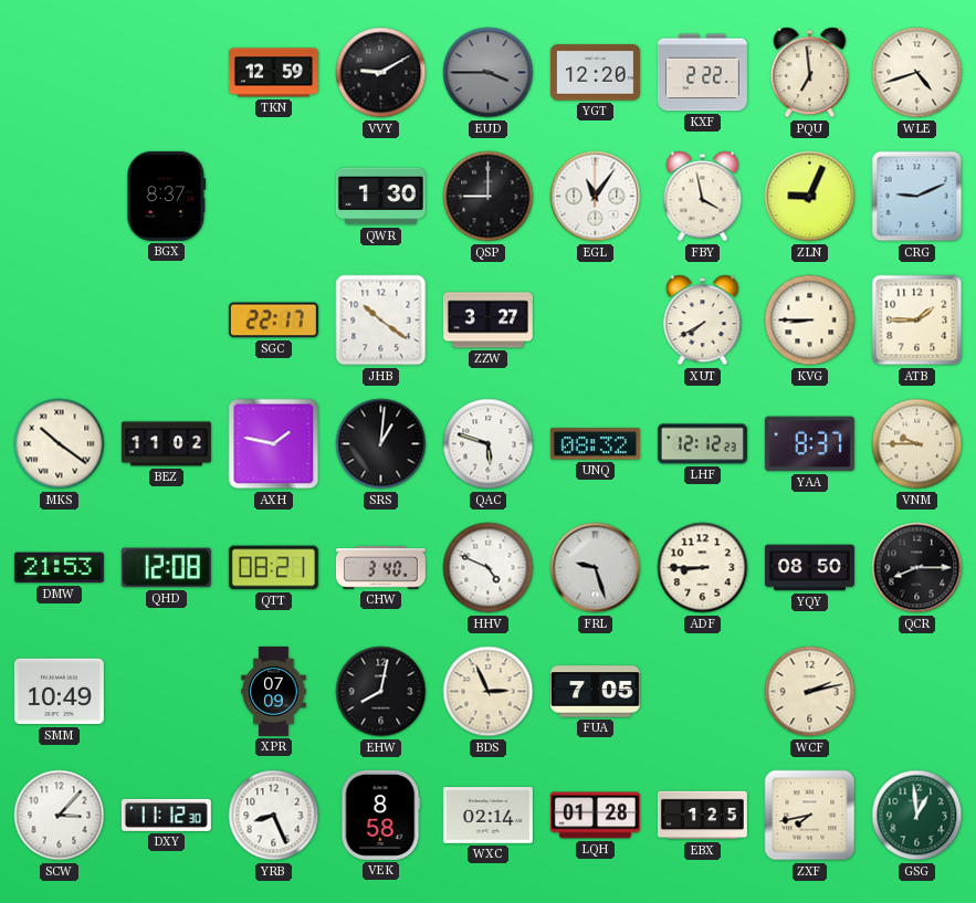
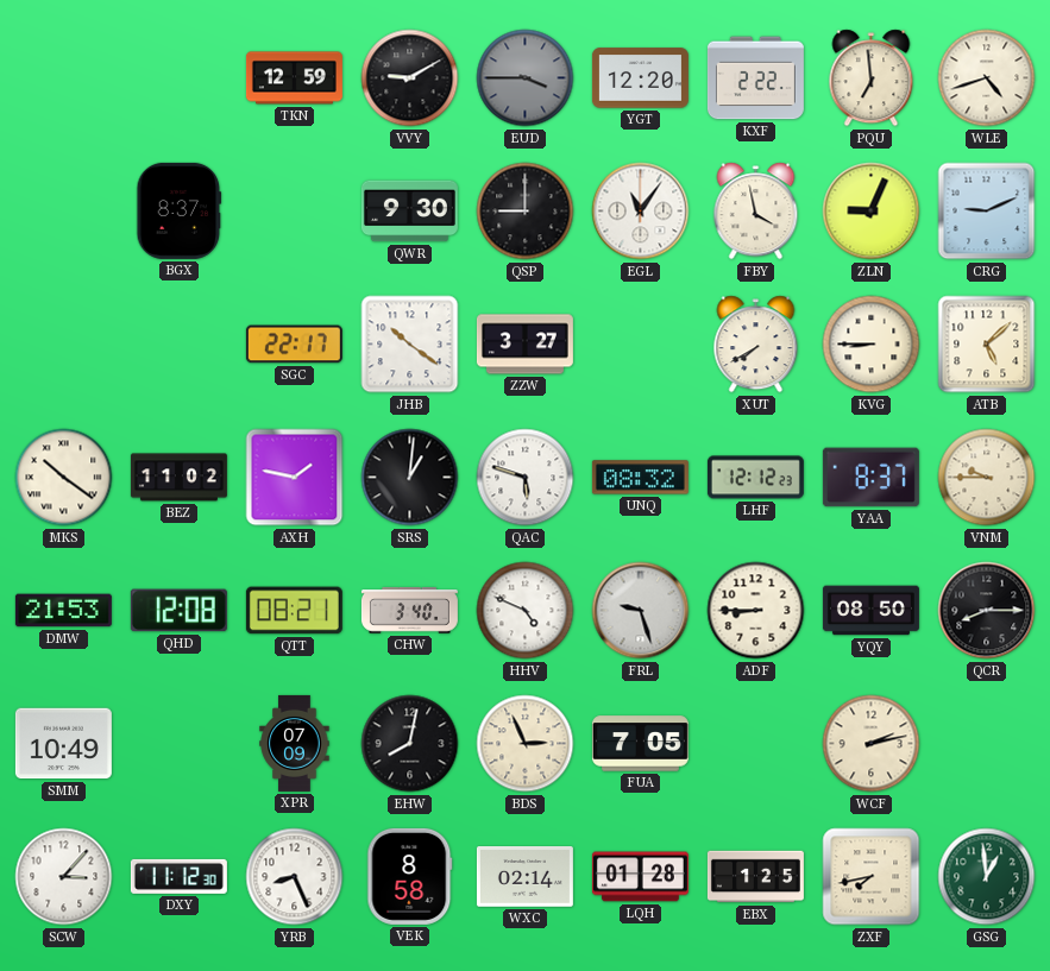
QWR: 1:30 -> 9:30
ATB: 1:45 -> 5:08
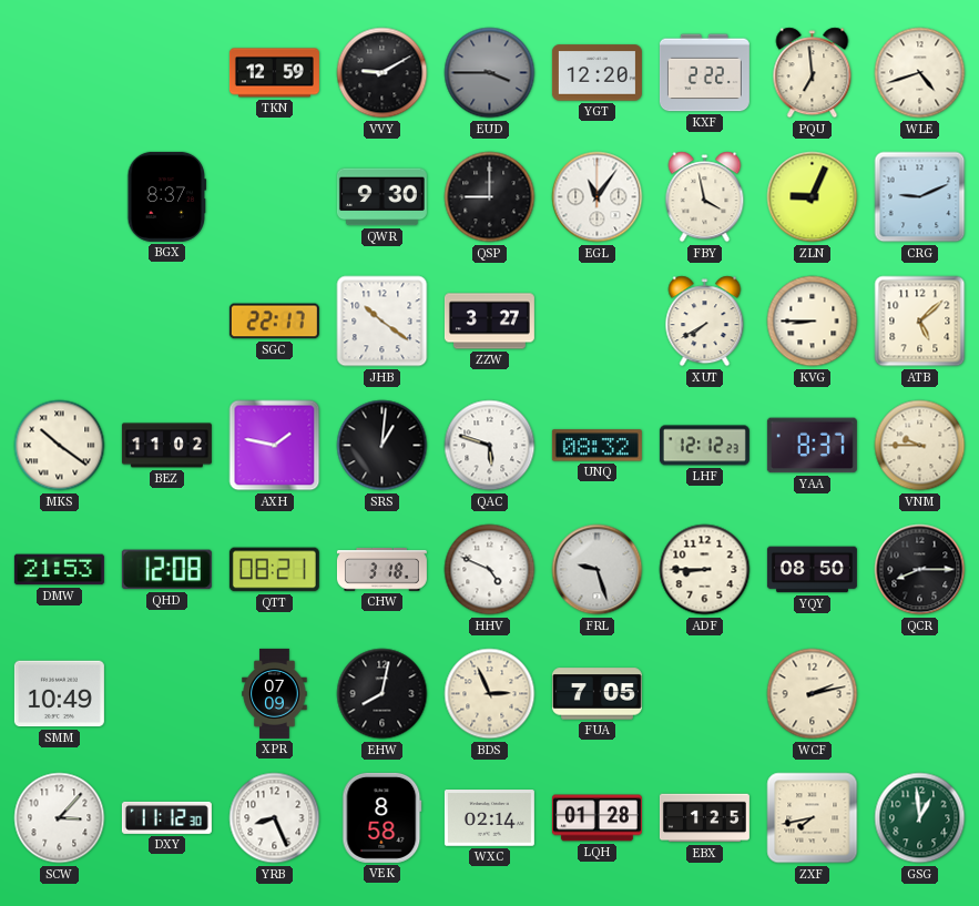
CHW: 3:40 -> 3:18
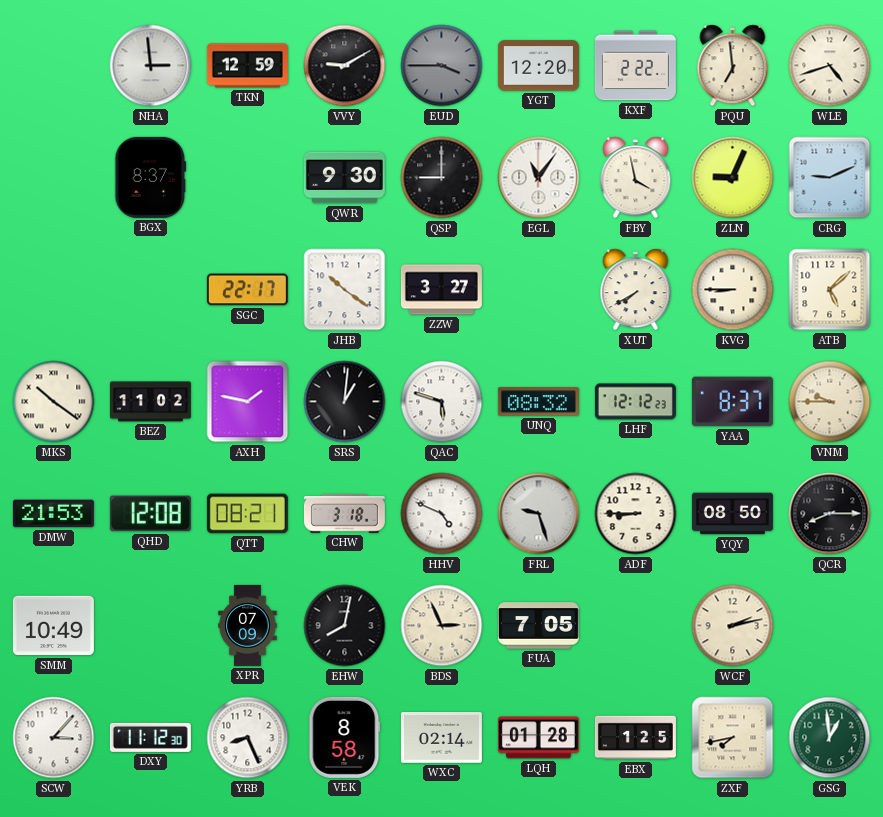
NHA: none -> 2:59
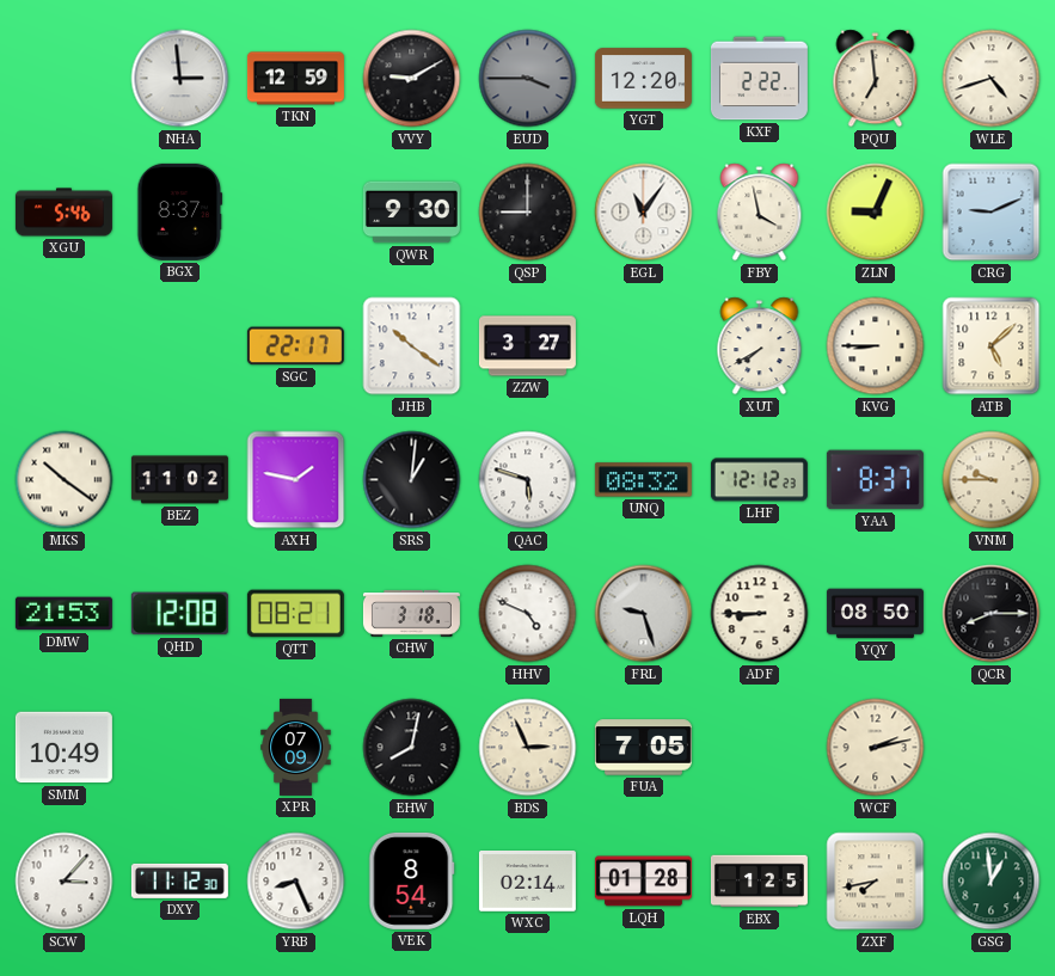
XGU: none -> 5:46
VEK: 8:58 -> 8:54
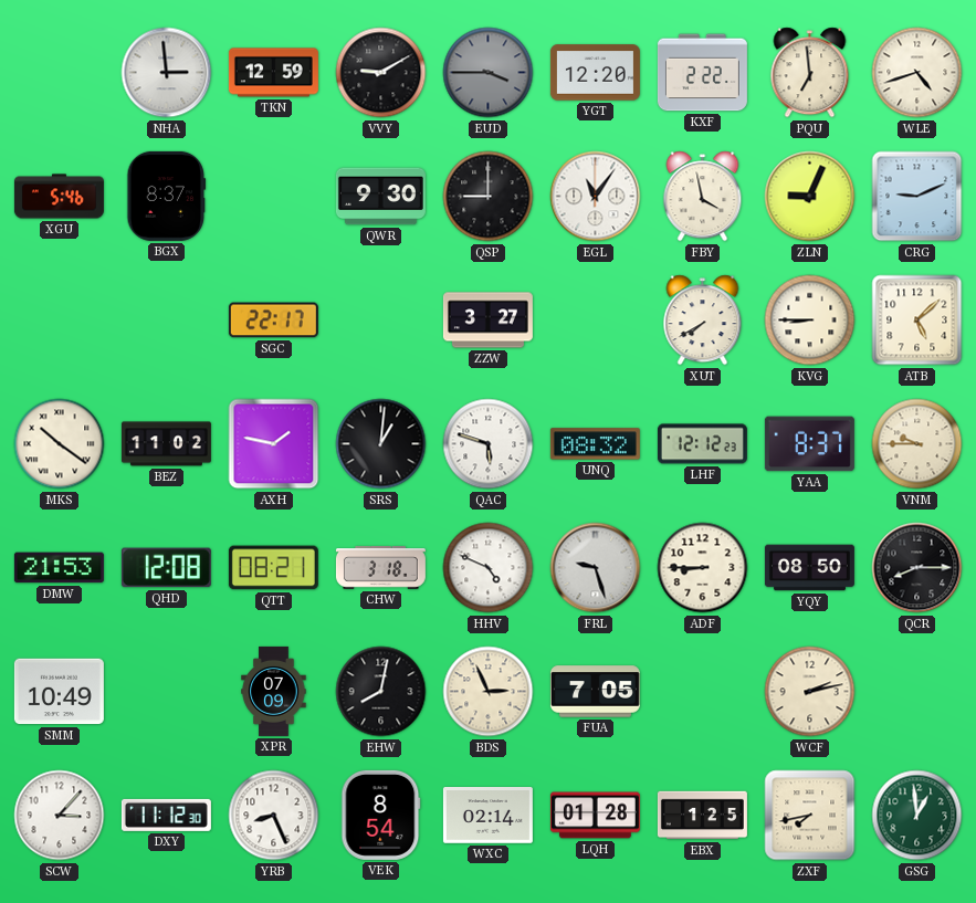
JHB: 10:21 -> none
